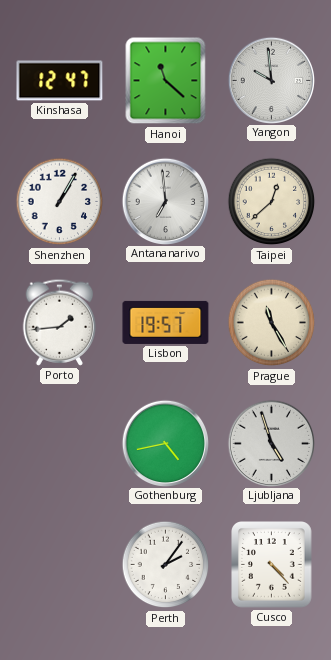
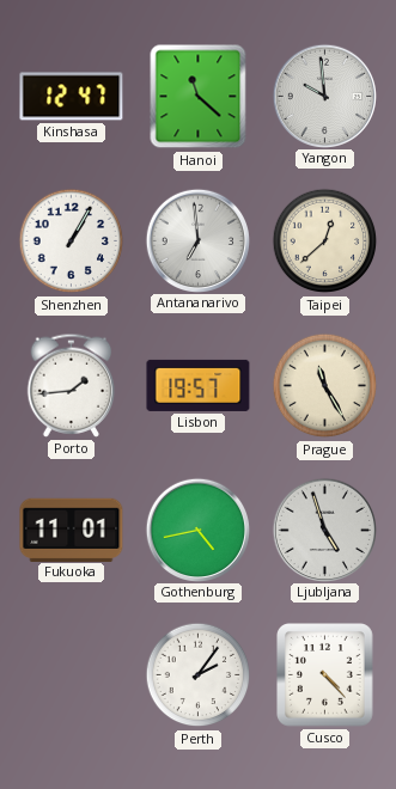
Fukuoka: none -> 11:01
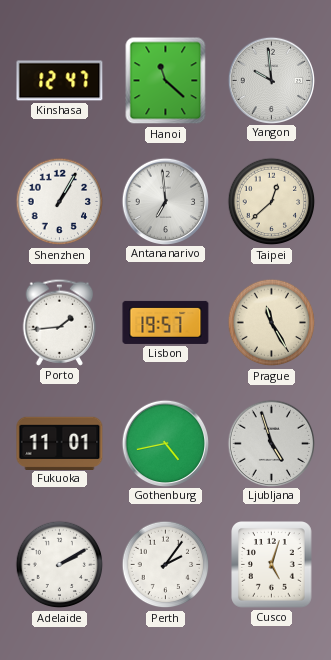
Adelaide: none -> 2:10
Cusco: 4:23 -> 5:03
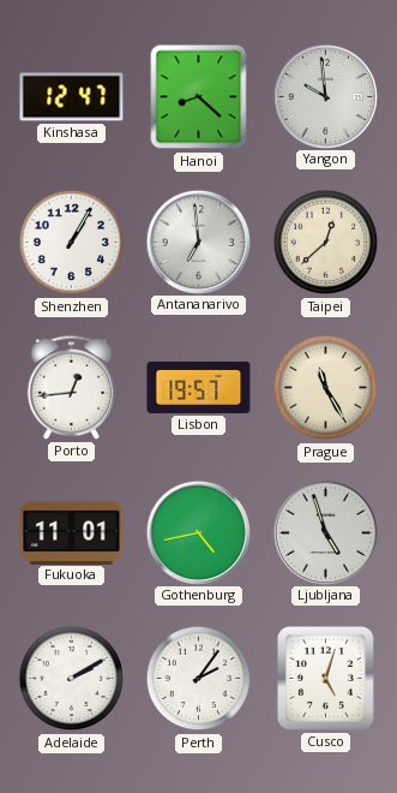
Hanoi: 11:22 -> 8:22
Porto: 1:44 -> 12:44
